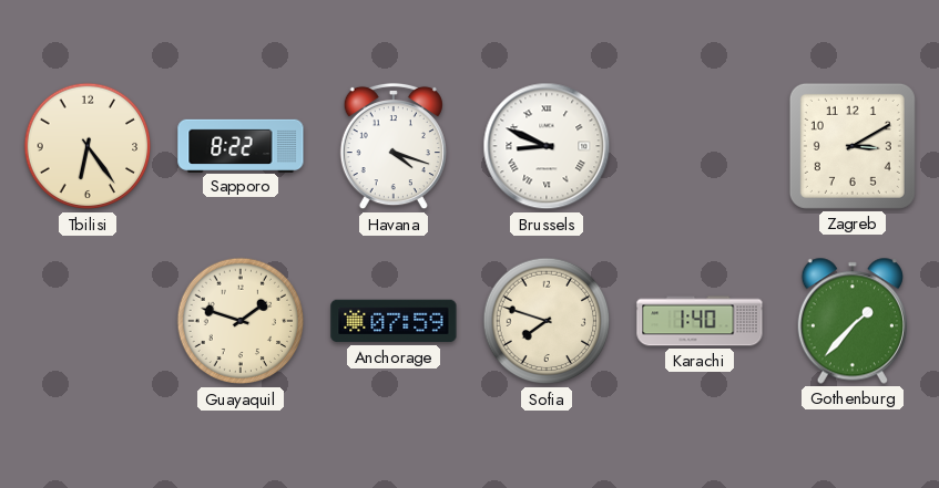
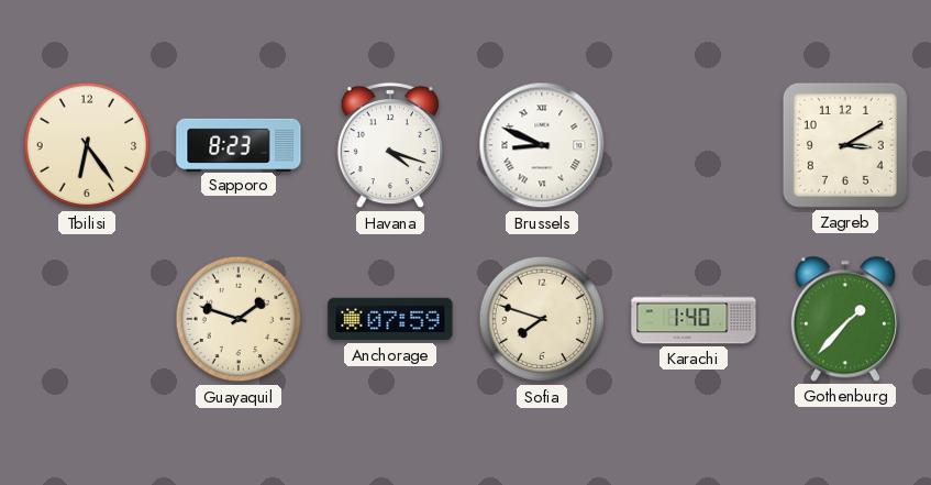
Sapporo: 8:22 -> 8:23
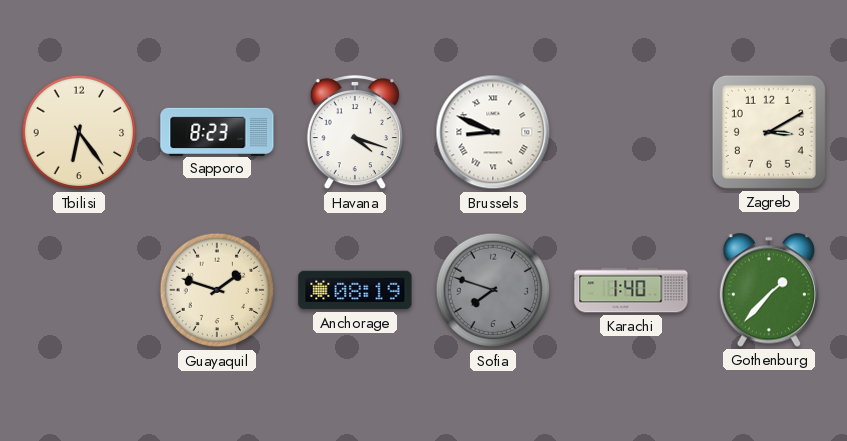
Anchorage: 07:59 -> 08:19
Sofia dial: cream -> grey
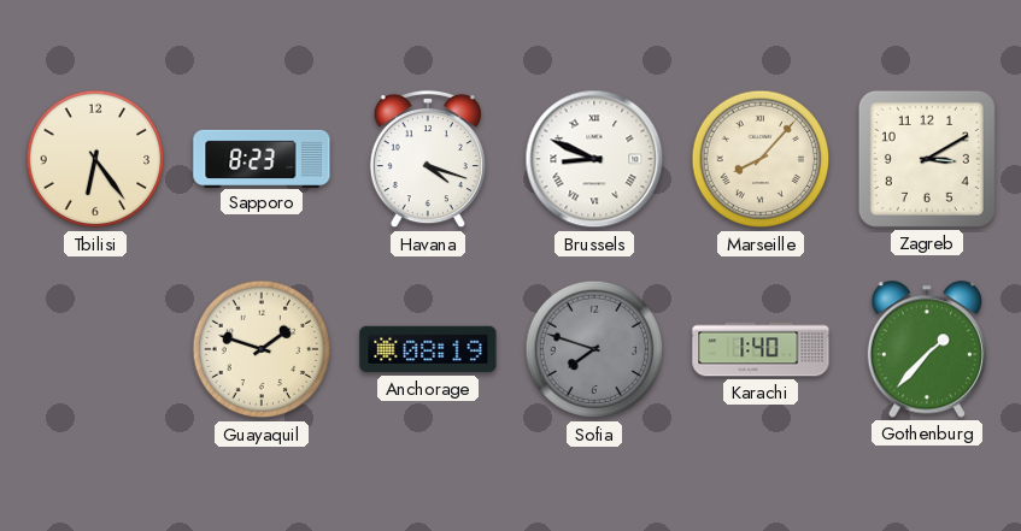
Marseille: none -> 8:07
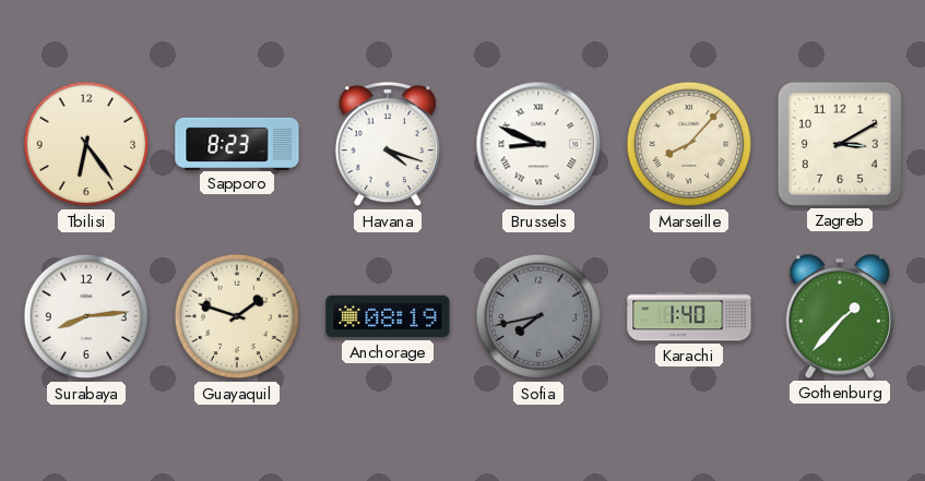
Surabaya: none -> 8:14
Sofia: 7:48 -> 7:43
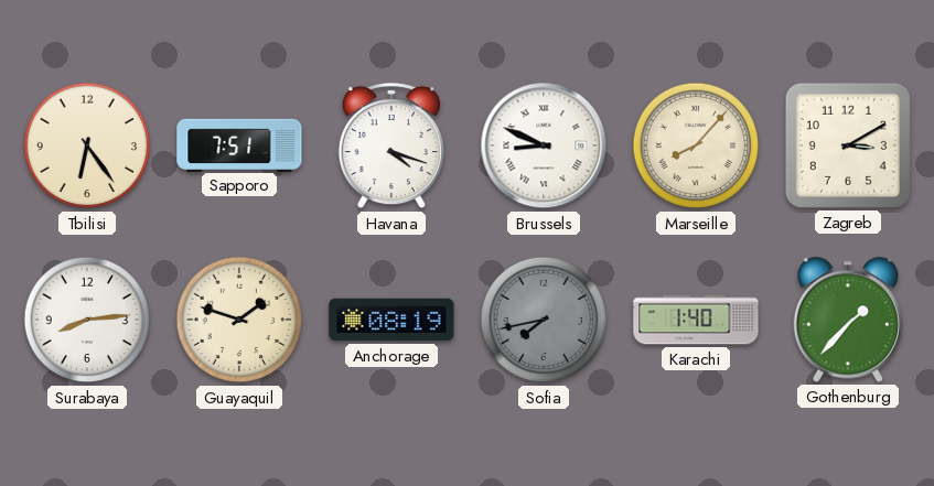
Sapporo: 8:23 -> 7:51
